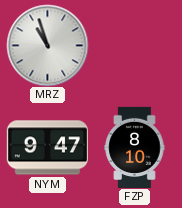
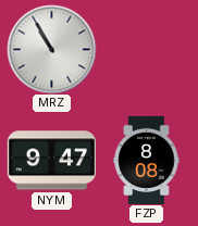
MRZ: 10:57 -> 10:55
FZP: 8:10 -> 8:08
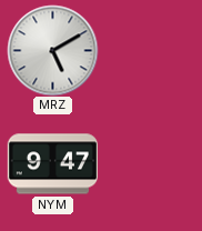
MRZ: 10:55 -> 5:10
FZP: 8:08 -> none
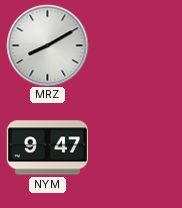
MRZ: 5:10 -> 8:10
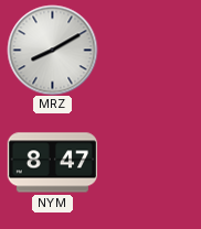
NYM: 9:47 -> 8:47
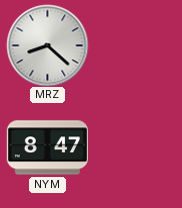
MRZ: 8:10 -> 8:22
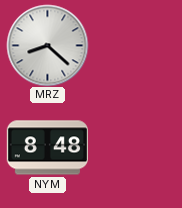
NYM: 8:47 -> 8:48
